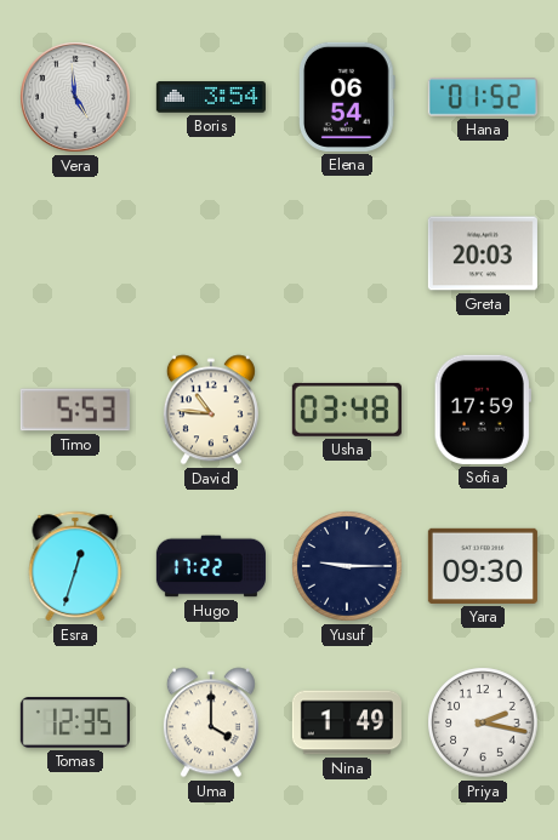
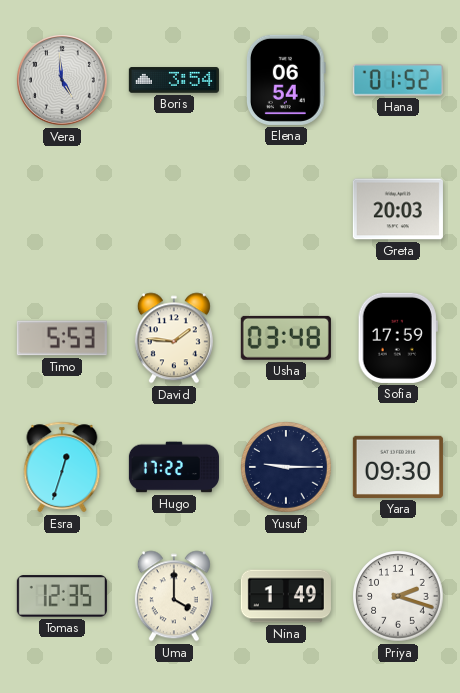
David: 10:46 -> 1:46
Priya: 2:17 -> 2:18
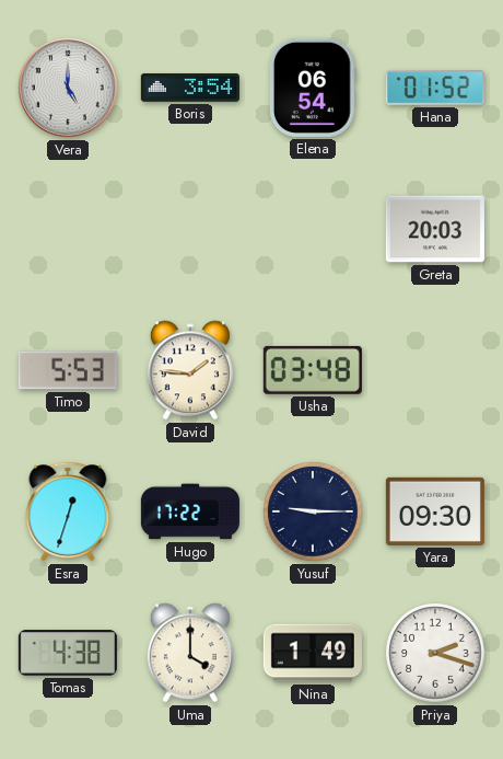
Vera: 4:59 -> 5:00
Sofia: 17:59 -> none
Tomas: 12:35 -> 4:38
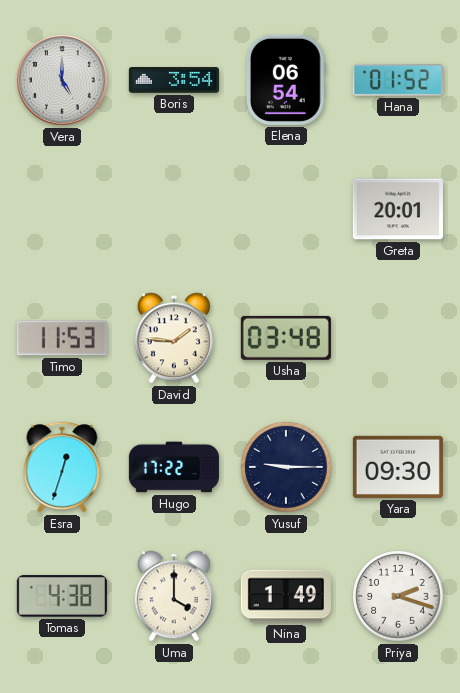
Greta: 20:03 -> 20:01
Timo: 5:53 -> 11:53
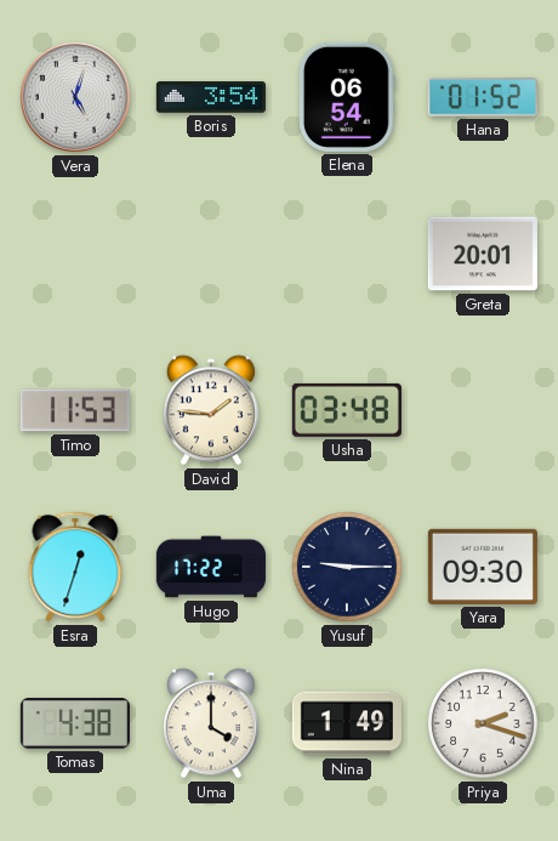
Vera: 5:00 -> 5:03
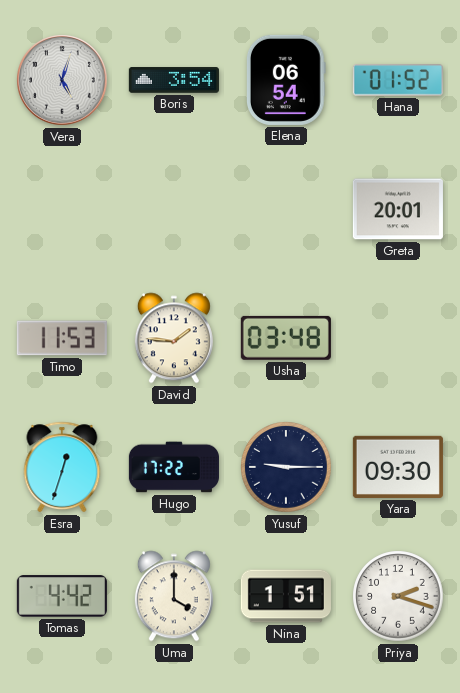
Tomas: 4:38 -> 4:42
Nina: 1:49 -> 1:51
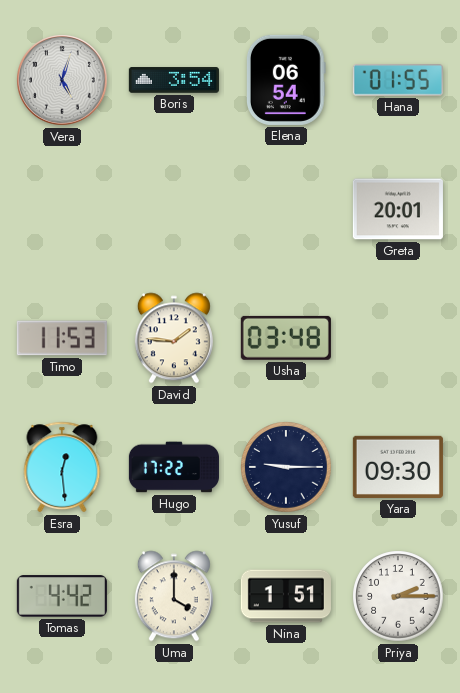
Hana: 01:52 -> 01:55
Esra: 12:33 -> 12:29
Priya: 2:18 -> 2:15
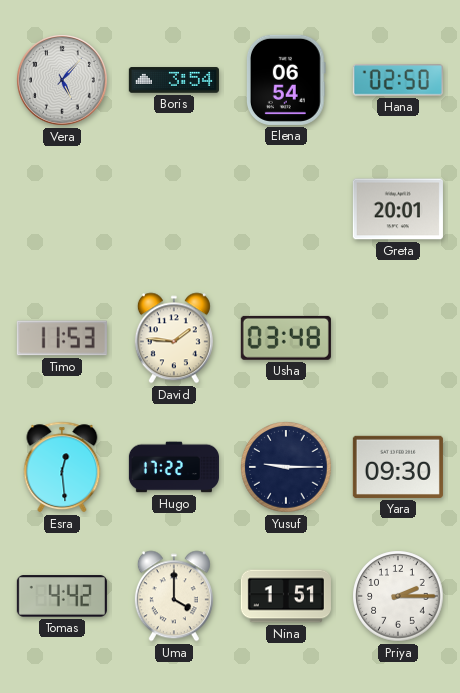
Vera: 5:03 -> 5:07
Hana: 01:55 -> 02:50
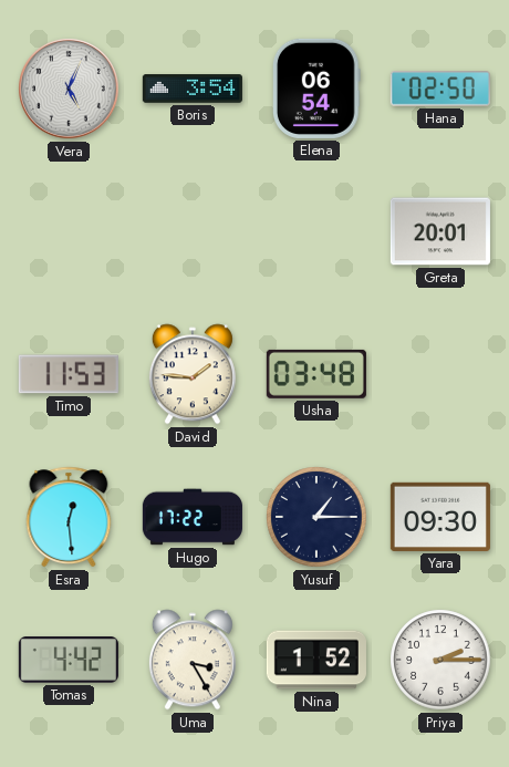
Vera: 5:07 -> 5:04
Yusuf: 9:15 -> 1:15
Uma: 4:00 -> 3:25
Nina: 1:51 -> 1:52
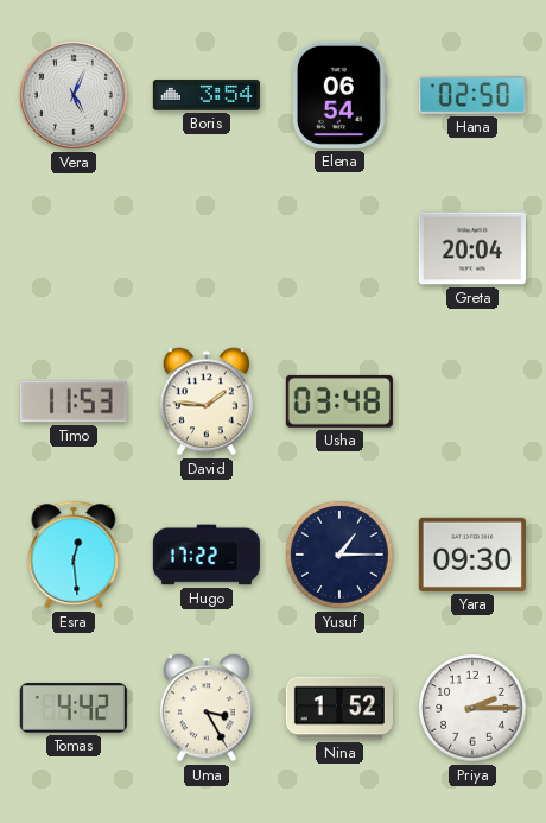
Greta: 20:01 -> 20:04
